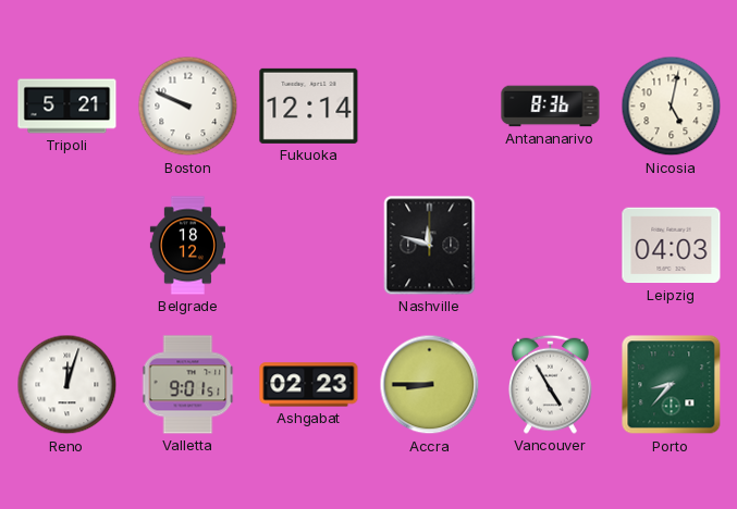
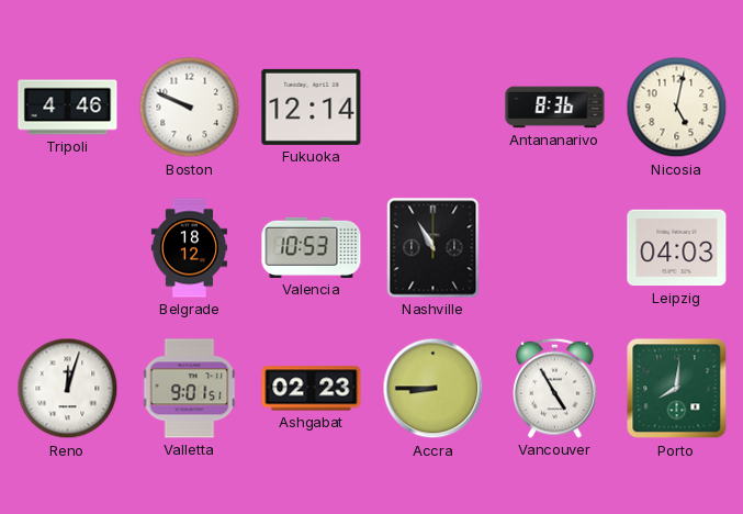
Tripoli: 5:21 -> 4:46
Valencia: none -> 10:53
Nashville: 11:48 -> 10:55
Porto: 8:37 -> 8:01
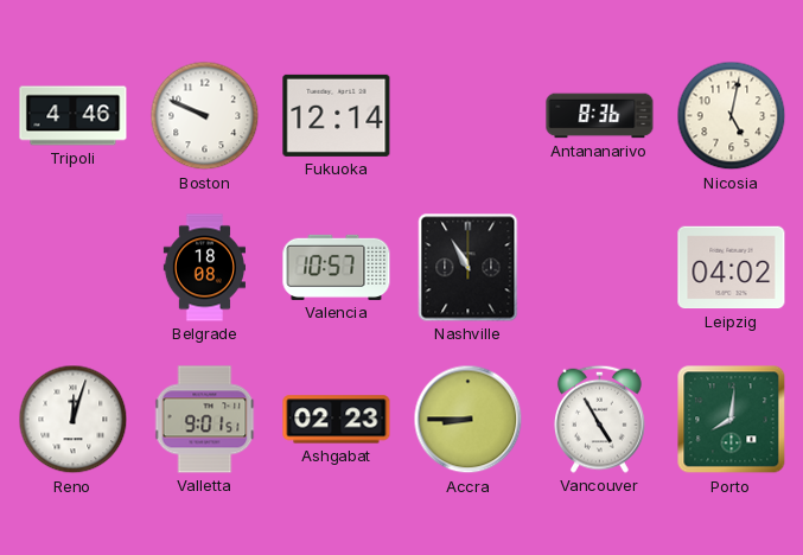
Belgrade: 18:12 -> 18:08
Valencia: 10:53 -> 10:57
Leipzig: 04:03 -> 04:02
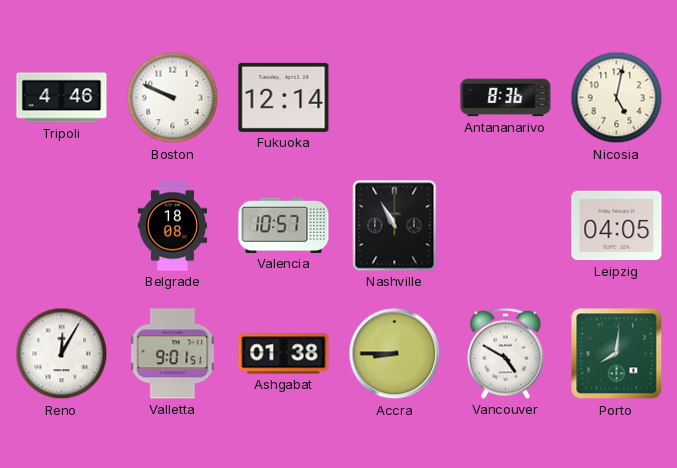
Leipzig: 04:02 -> 04:05
Reno: 12:03 -> 12:05
Ashgabat: 02:23 -> 01:38
Vancouver: 4:55 -> 4:50
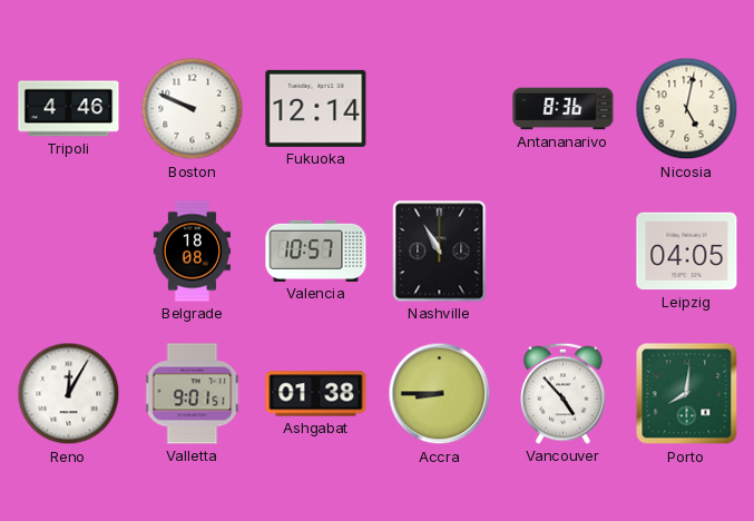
Vancouver: 4:50 -> 4:53
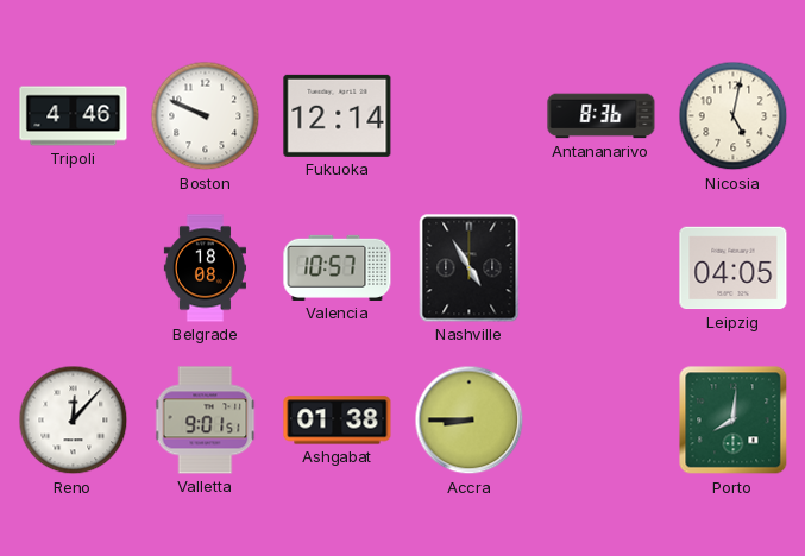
Nashville: 10:55 -> 4:55
Reno: 12:05 -> 12:07
Vancouver: 4:53 -> none
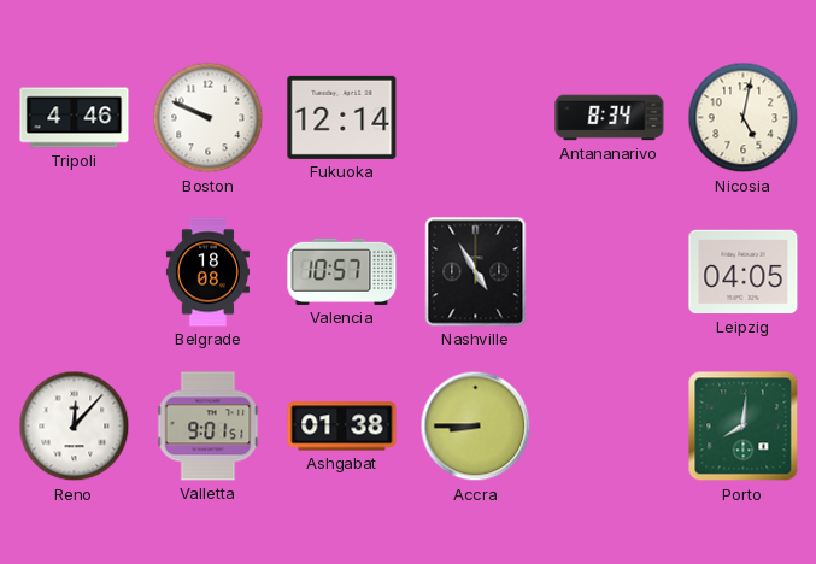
Antananarivo: 8:36 -> 8:34
